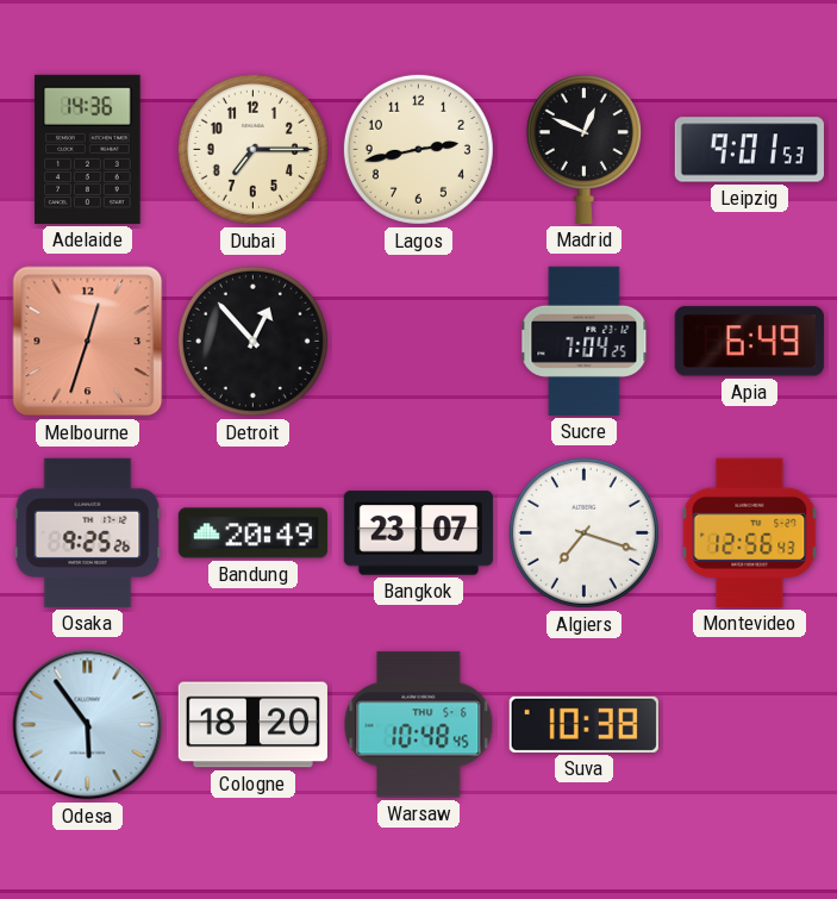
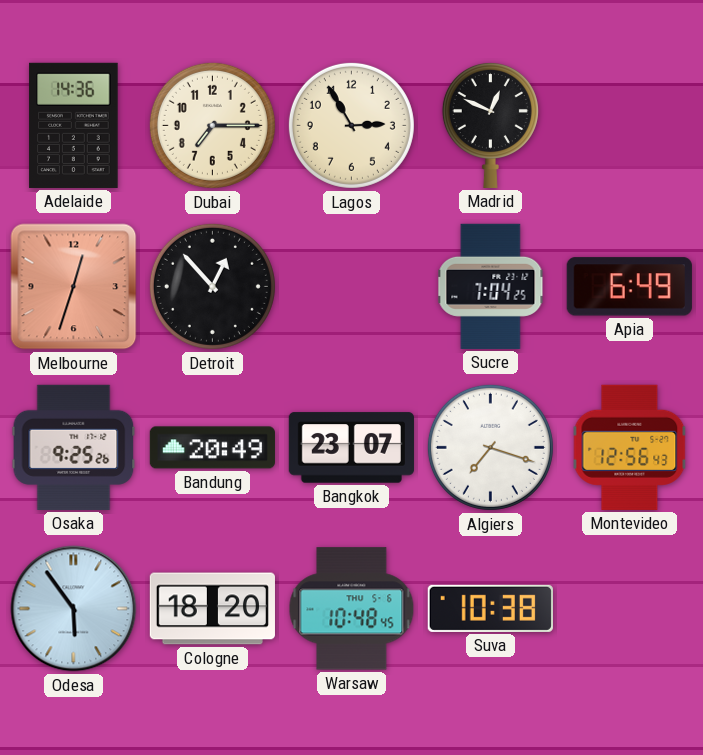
Lagos: 2:43 -> 2:55
Leipzig: 9:01 -> none
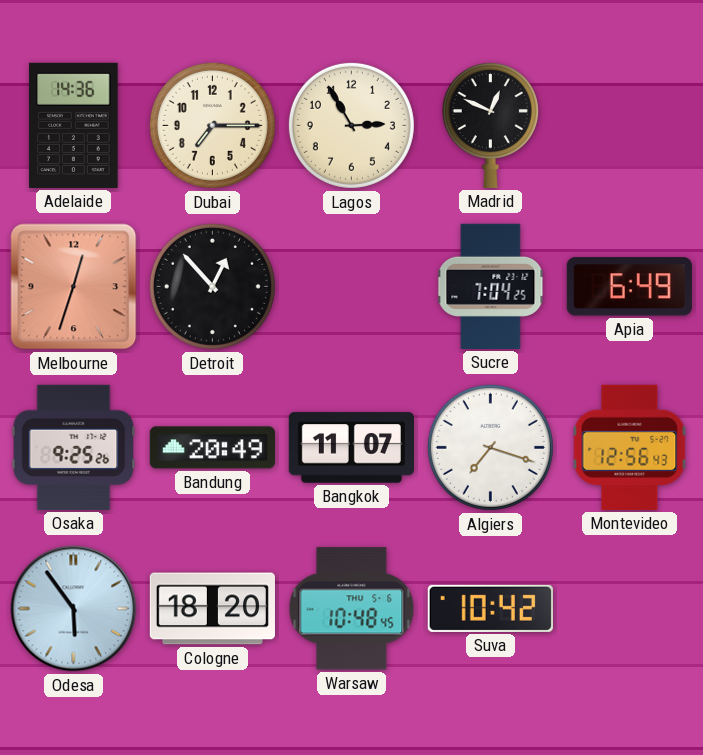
Bangkok: 23:07 -> 11:07
Suva: 10:38 -> 10:42
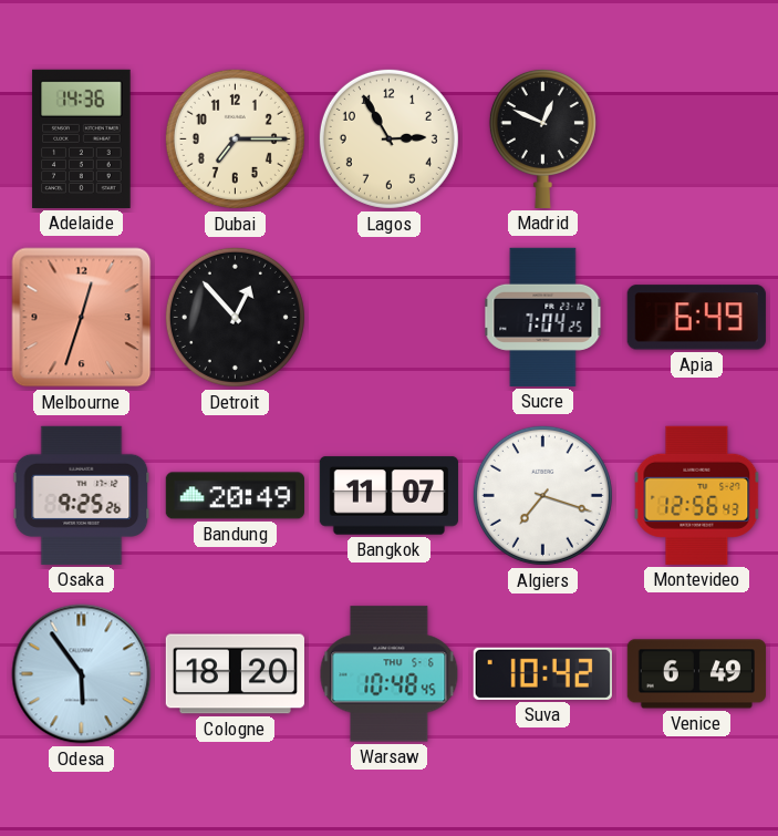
Venice: none -> 6:49
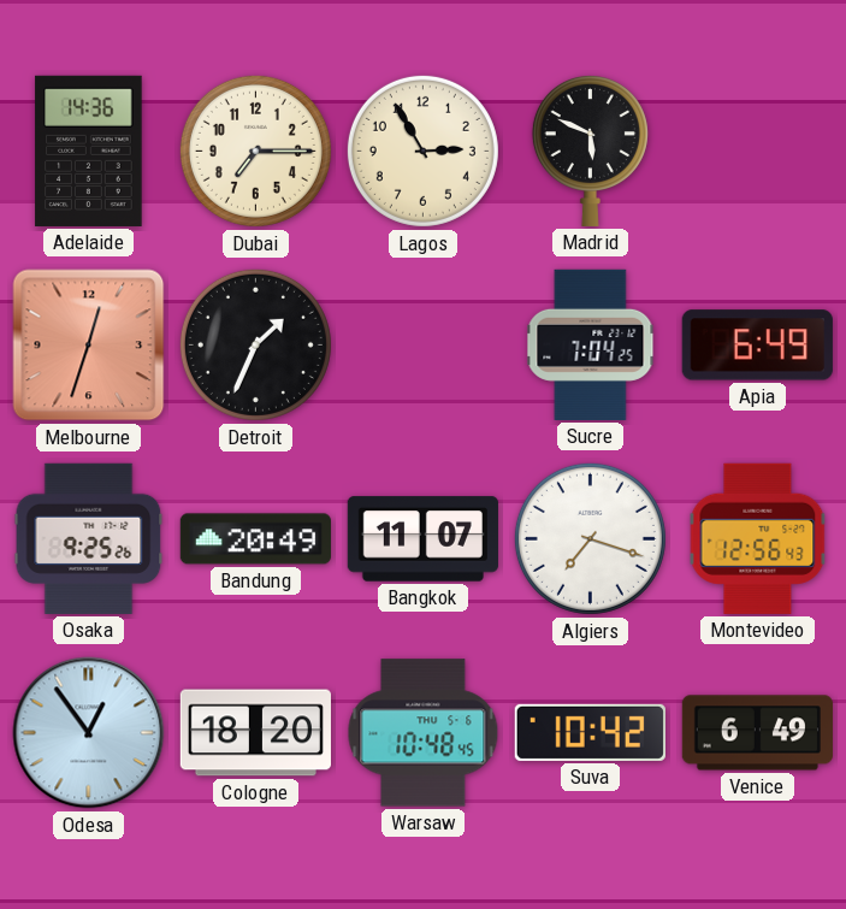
Madrid: 12:49 -> 5:49
Detroit: 12:53 -> 1:34
Odesa: 5:54 -> 12:54
